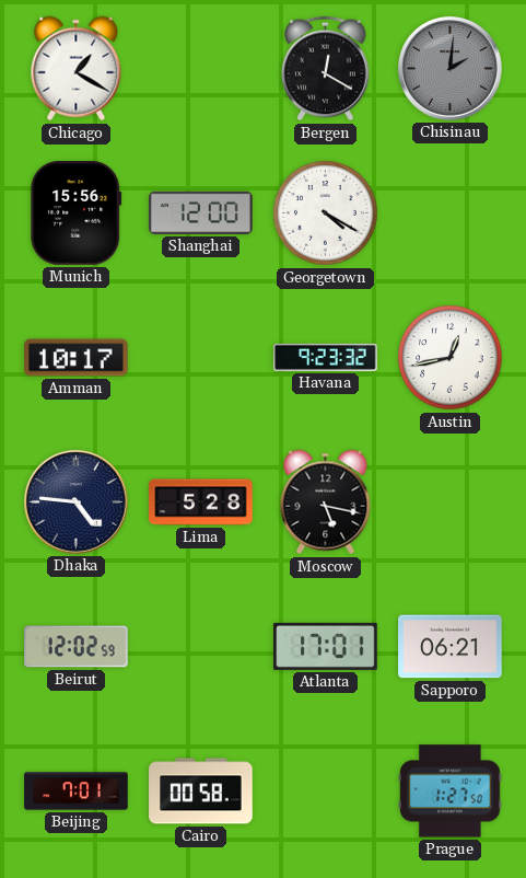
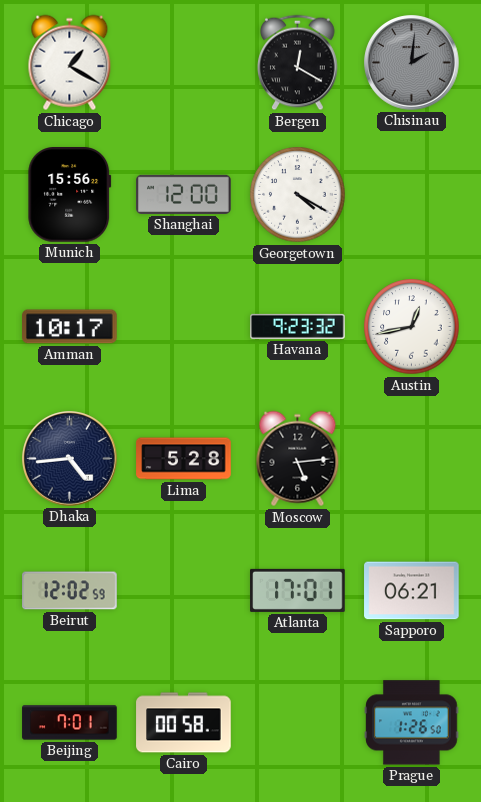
Dhaka: 4:46 -> 4:44
Moscow: 5:17 -> 5:14
Prague: 1:27 -> 1:26
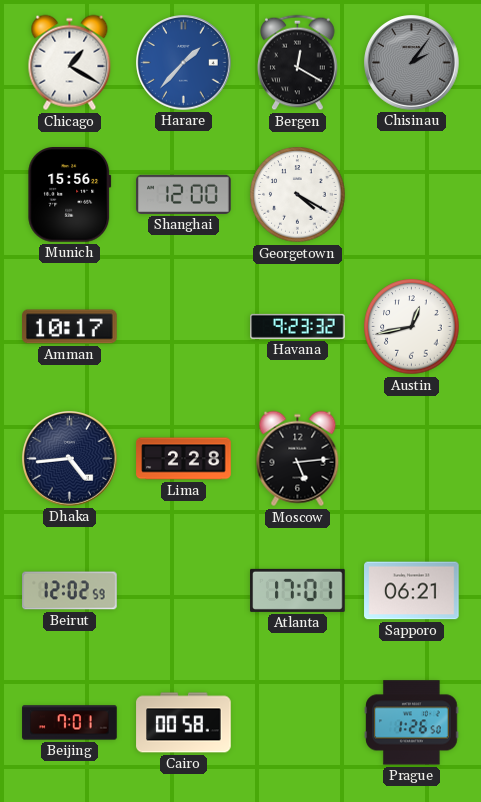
Harare: none -> 1:37
Chisinau: 2:01 -> 2:06
Lima: 5:28 -> 2:28
